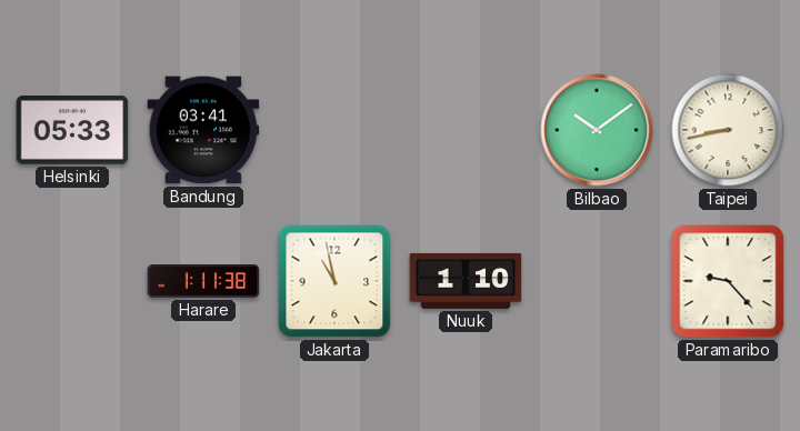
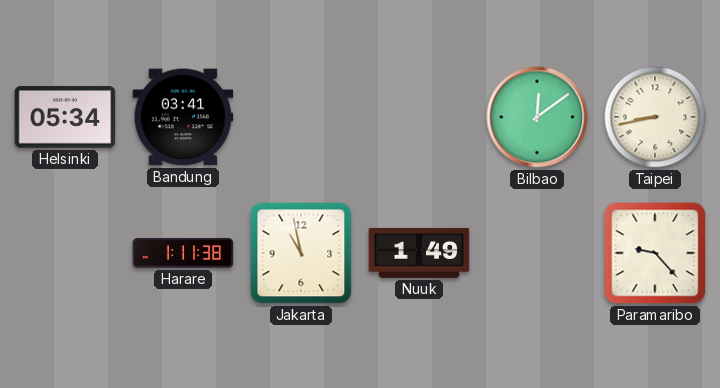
Helsinki: 05:33 -> 05:34
Bilbao: 10:09 -> 12:09
Nuuk: 1:10 -> 1:49
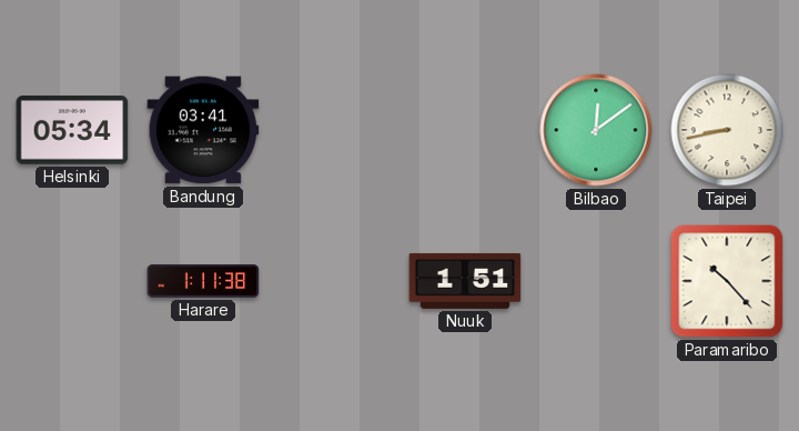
Jakarta: 10:58 -> none
Nuuk: 1:49 -> 1:51
Paramaribo: 9:23 -> 10:23
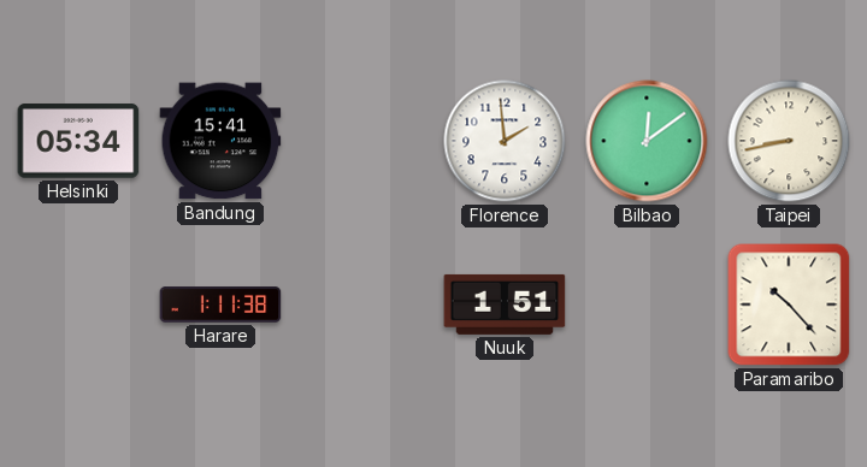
Bandung: 03:41 -> 15:41
Florence: none -> 1:59
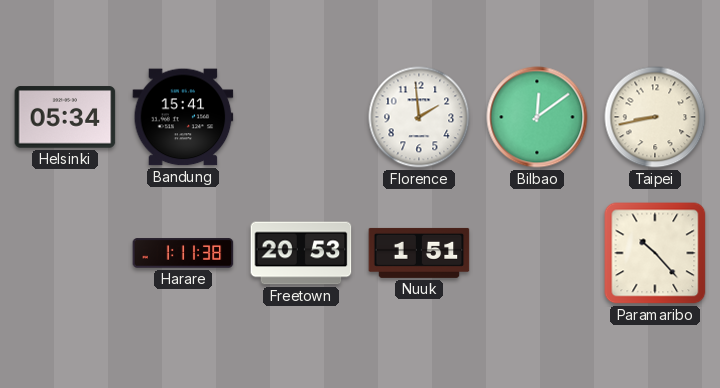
Freetown: none -> 20:53
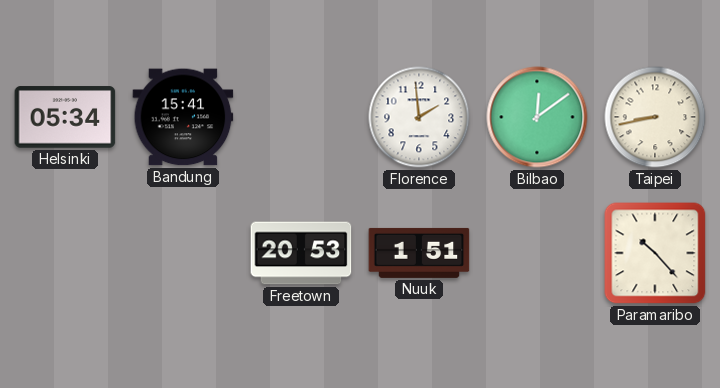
Harare: 1:11 -> none
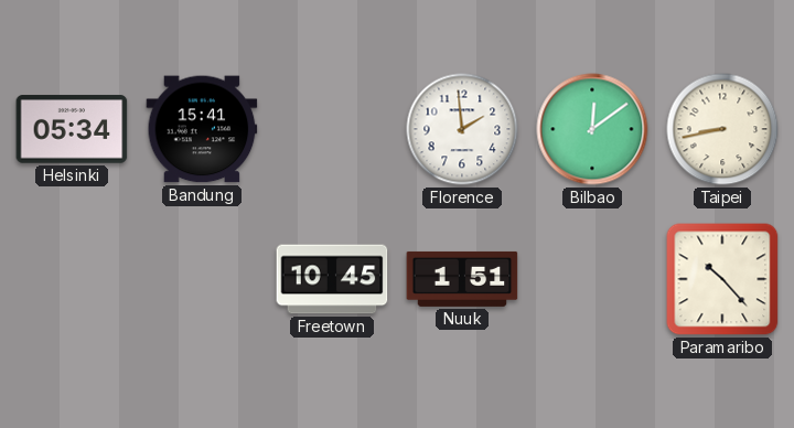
Freetown: 20:53 -> 10:45
